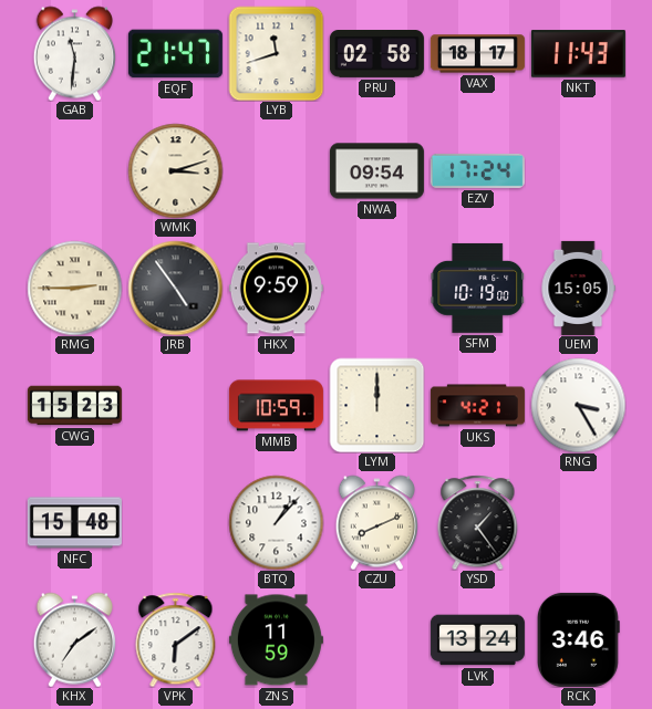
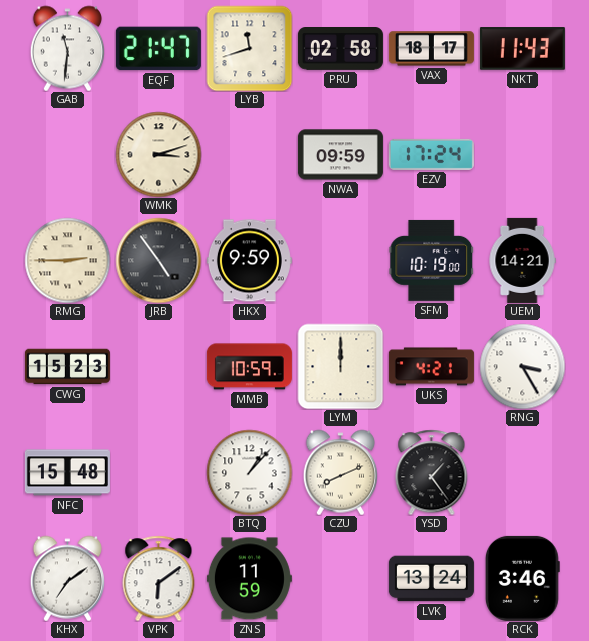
NWA: 09:54 -> 09:59
UEM: 15:05 -> 14:21
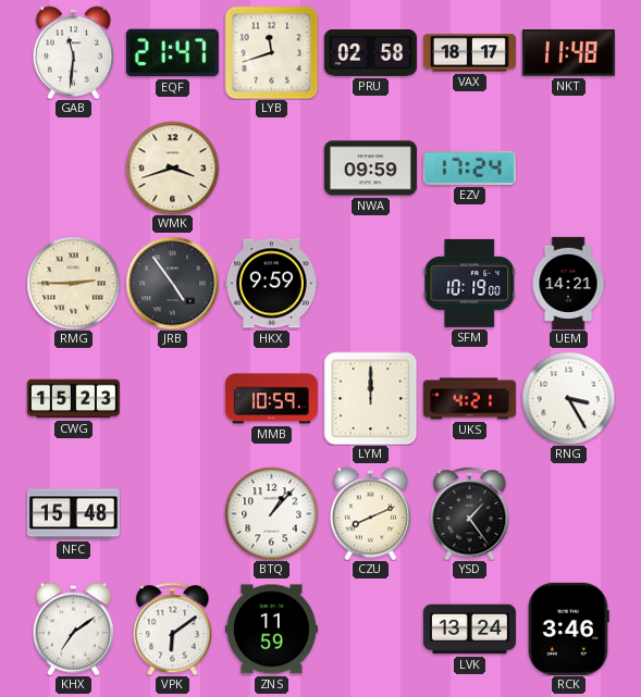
NKT: 11:43 -> 11:48
WMK: 3:12 -> 3:42
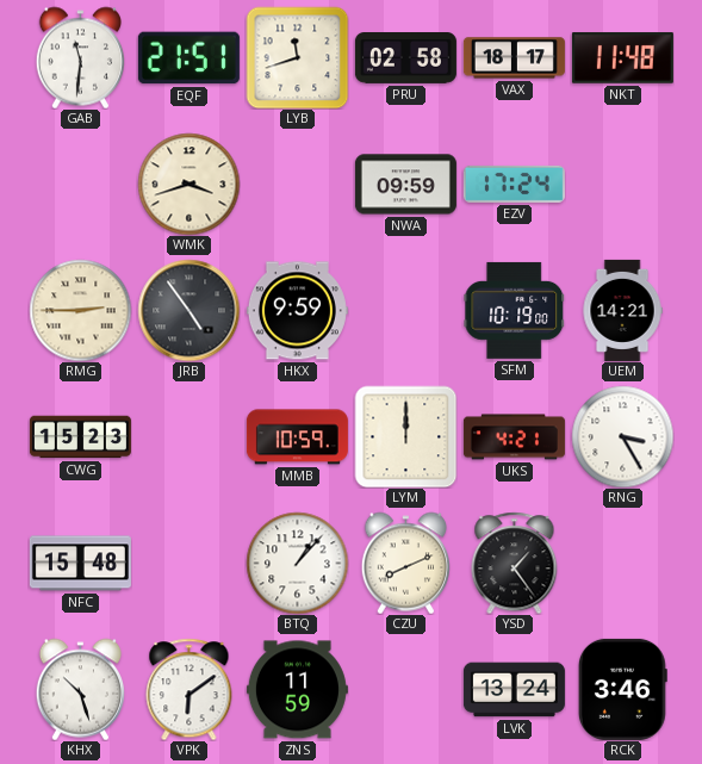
EQF: 21:47 -> 21:51
KHX: 7:09 -> 10:27
